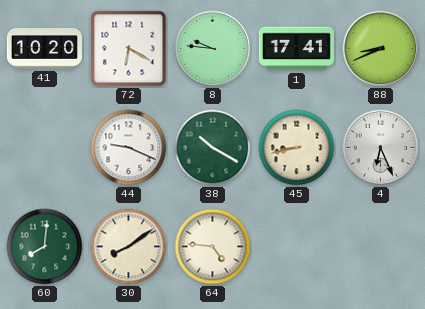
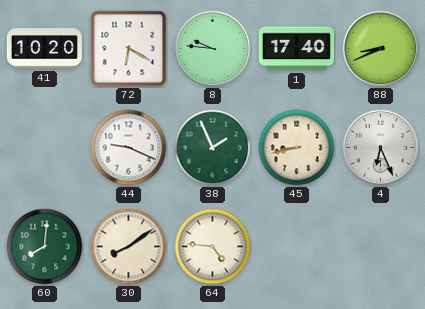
1: 17:41 -> 17:40
38: 10:20 -> 1:56
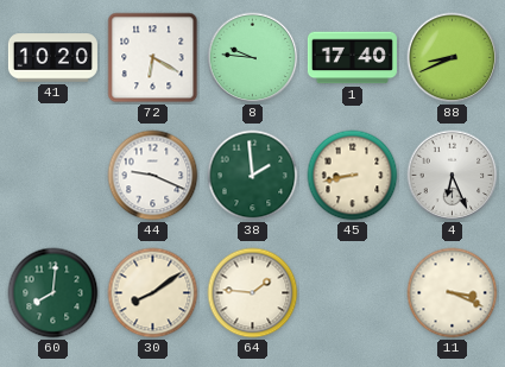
38: 1:56 -> 1:59
64: 4:46 -> 1:46
11: none -> 3:19
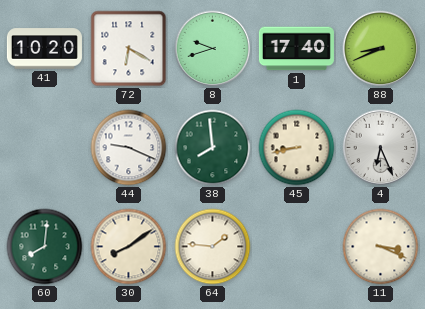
8: 9:46 -> 9:42
38: 1:59 -> 7:59
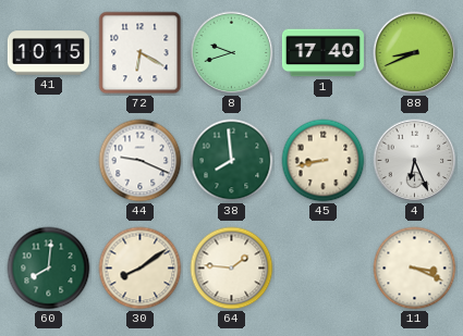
41: 10:20 -> 10:15
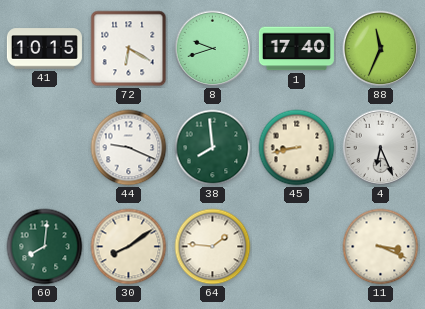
88: 8:41 -> 11:34
